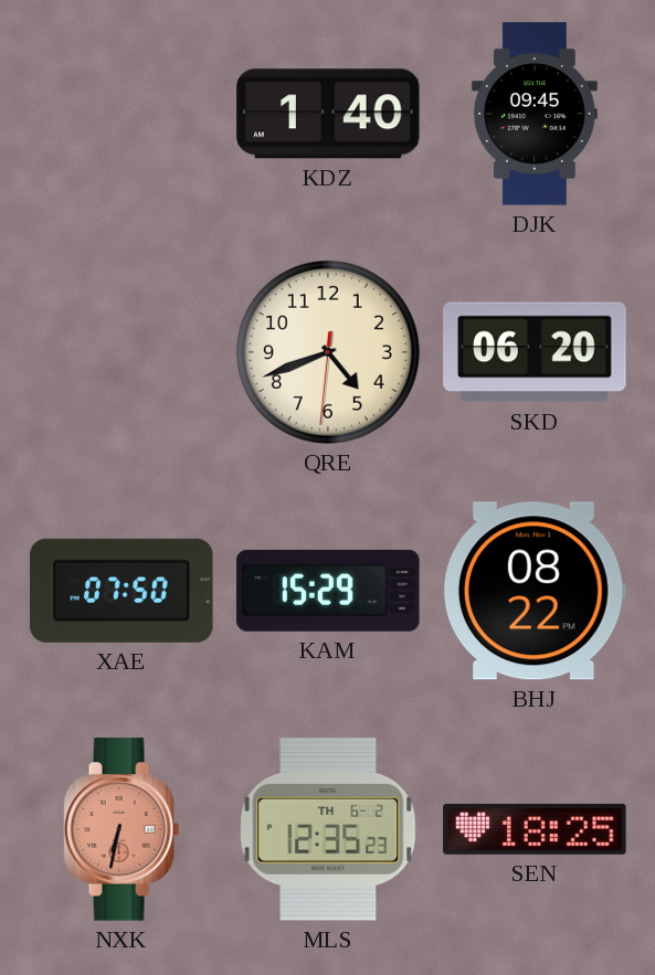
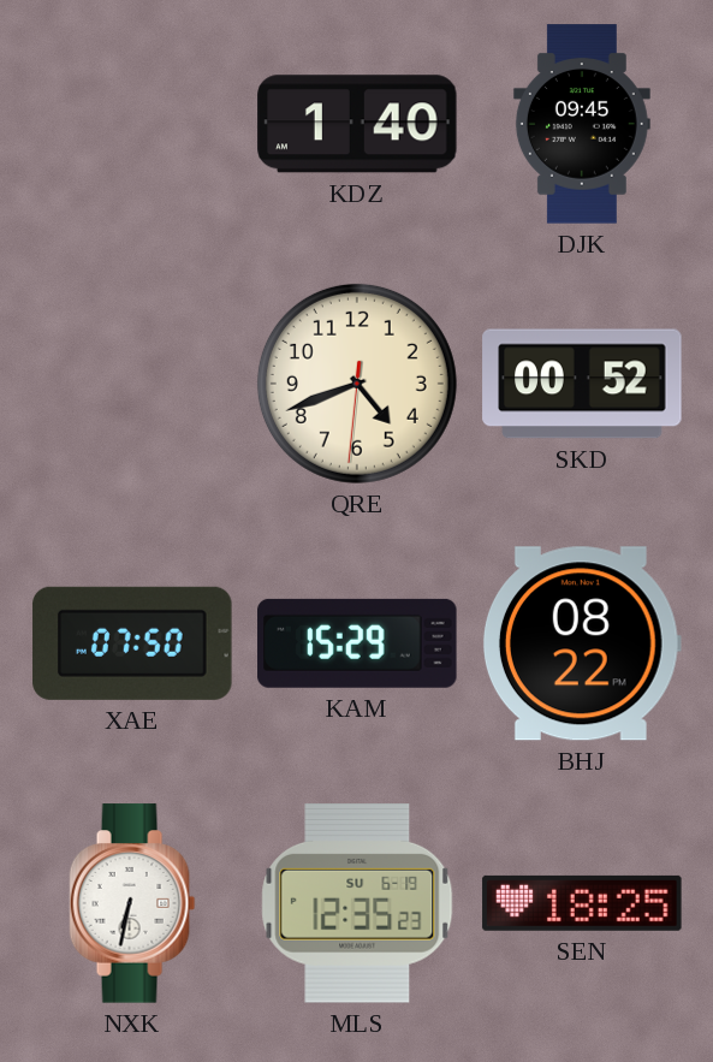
SKD: 06:20 -> 00:52
NXK dial: salmon -> white
MLS date: TH 6-2 -> SU 6-19
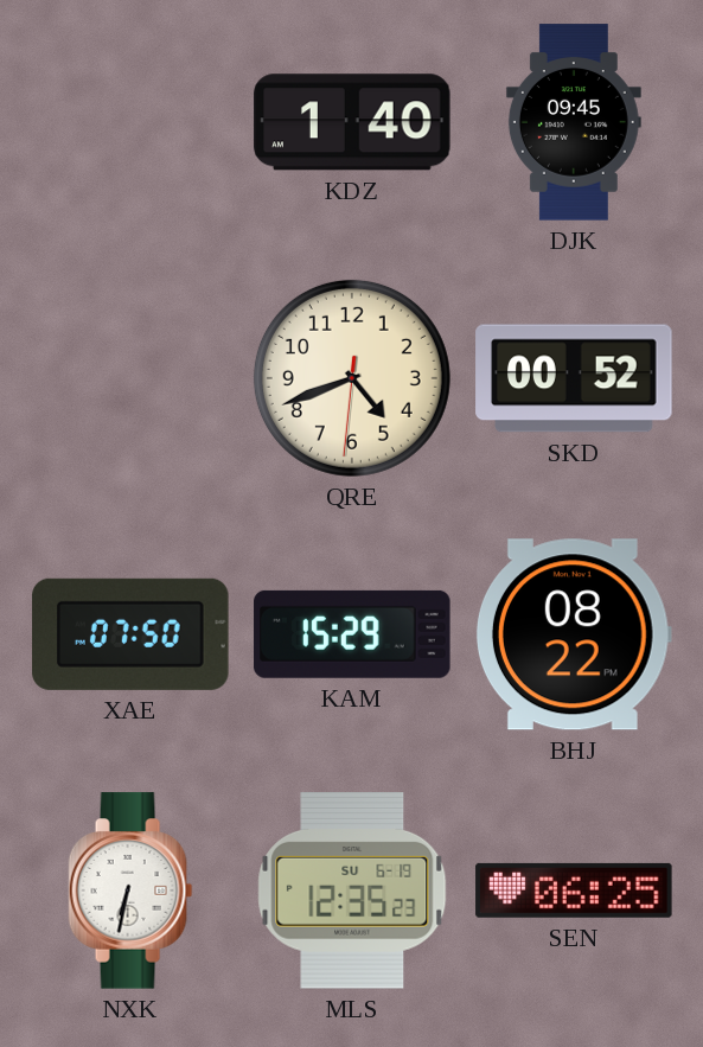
SEN: 18:25 -> 06:25
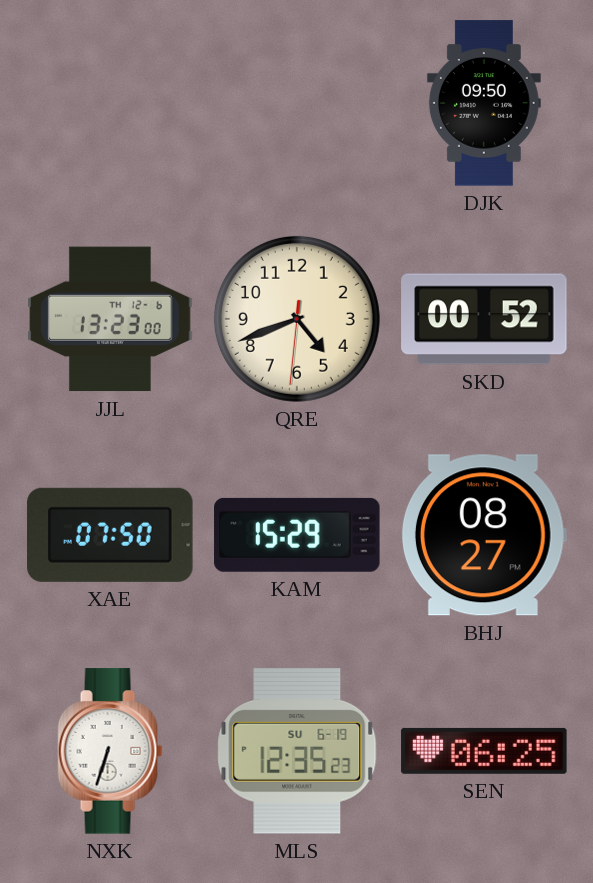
KDZ: 1:40 -> none
DJK: 09:45 -> 09:50
JJL: none -> 13:23
BHJ: 08:22 -> 08:27
NXK: 6:32 -> 6:33
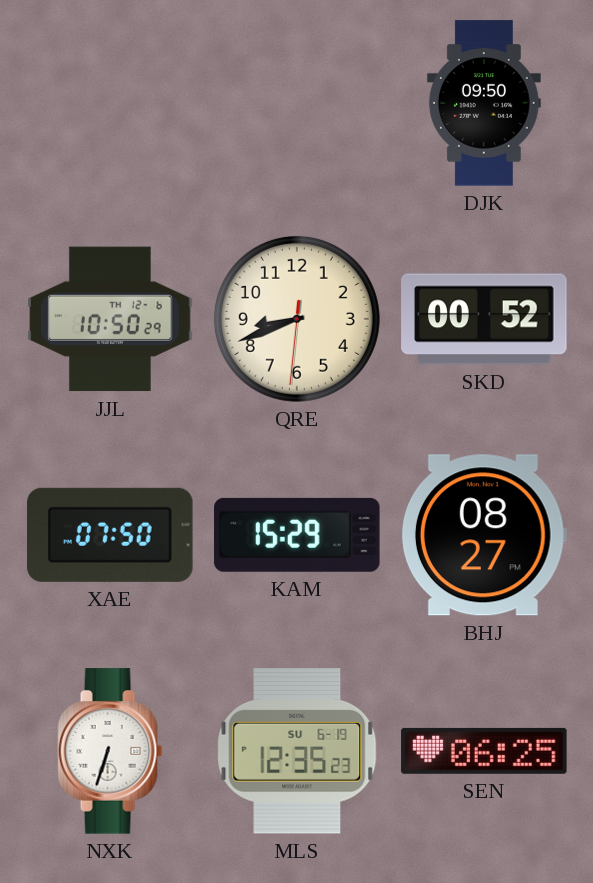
JJL: 13:23 -> 10:50
QRE: 4:41 -> 8:41
